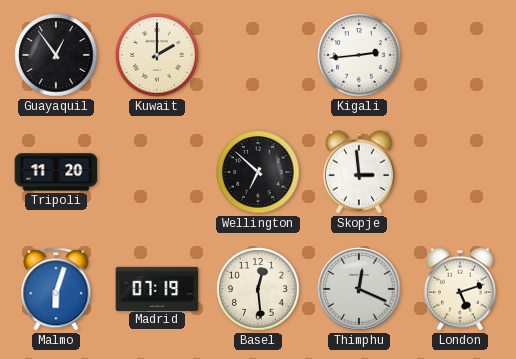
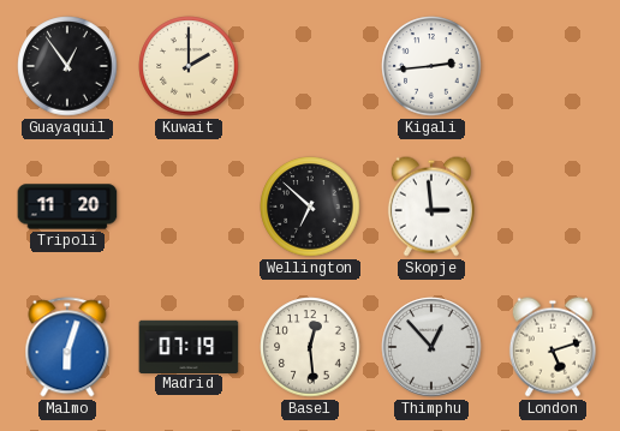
Thimphu: 12:19 -> 12:53
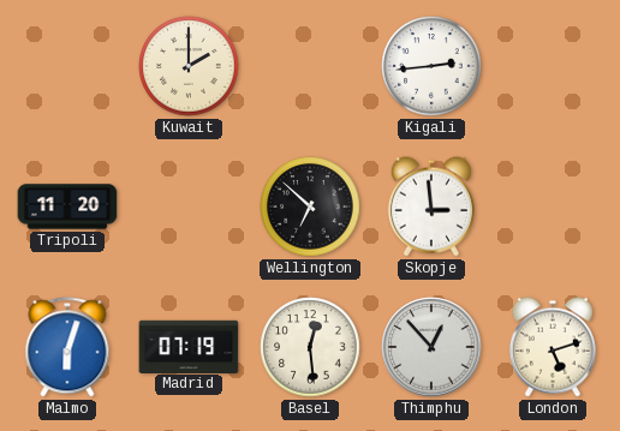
Guayaquil: 12:54 -> none
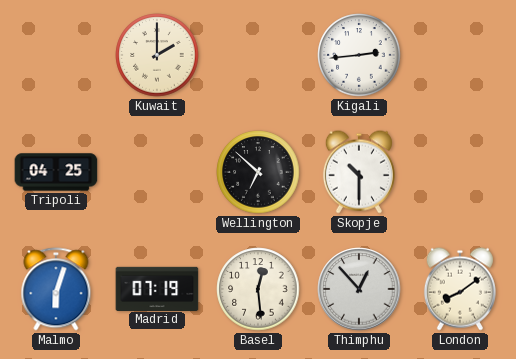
Tripoli: 11:20 -> 04:25
Skopje: 2:59 -> 10:30
London: 5:12 -> 8:09
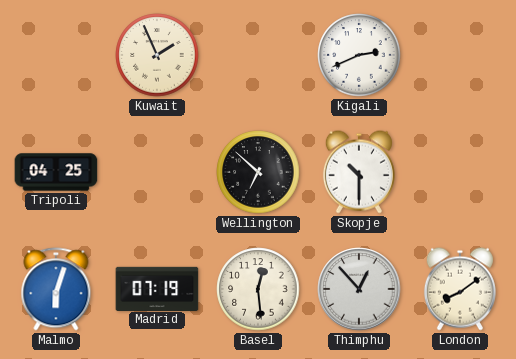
Kuwait: 2:00 -> 1:56
Kigali: 2:44 -> 2:41
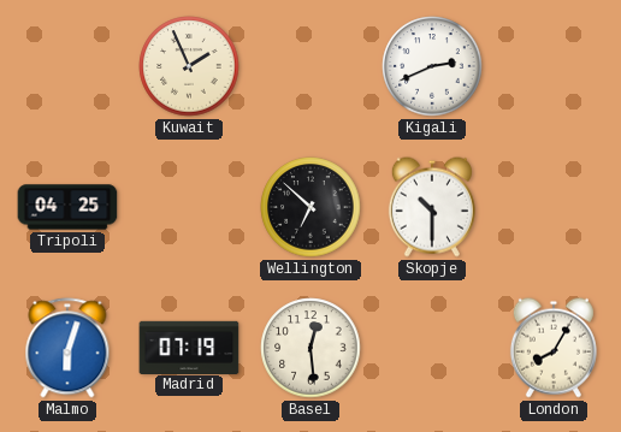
Thimphu: 12:53 -> none
London: 8:09 -> 8:05
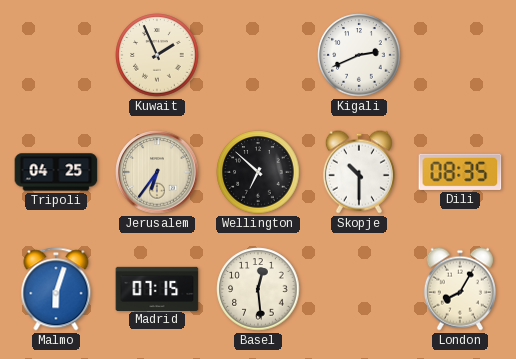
Jerusalem: none -> 6:36
Dili: none -> 08:35
Madrid: 07:19 -> 07:15
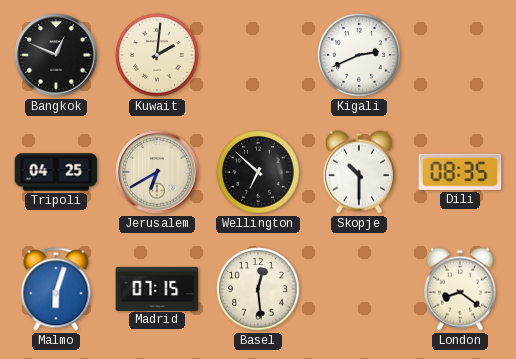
Bangkok: none -> 12:49
Kuwait: 1:56 -> 2:01
Jerusalem: 6:36 -> 6:40
London: 8:05 -> 8:21
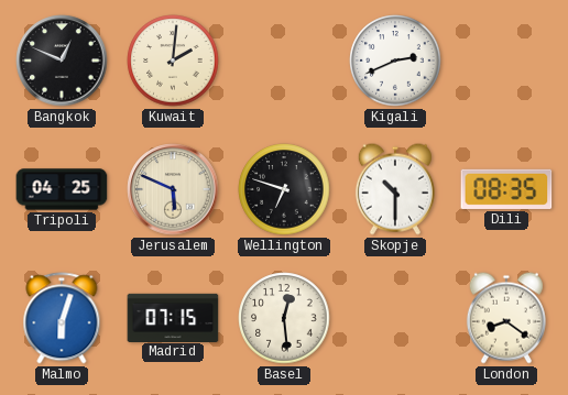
Jerusalem: 6:40 -> 5:49
Wellington: 6:52 -> 6:48
